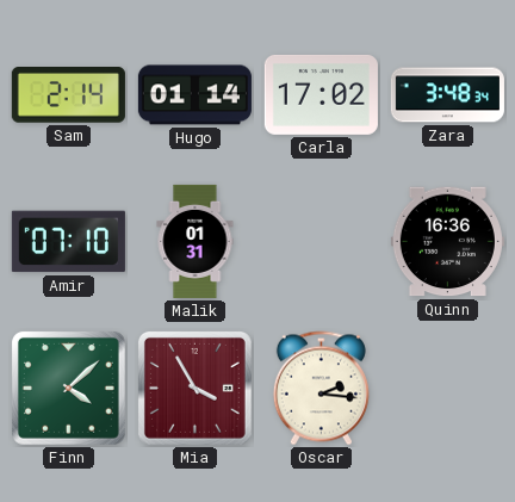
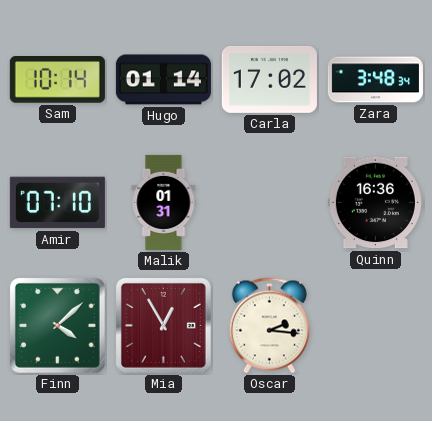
Sam: 2:14 -> 10:14
Mia: 3:55 -> 12:55
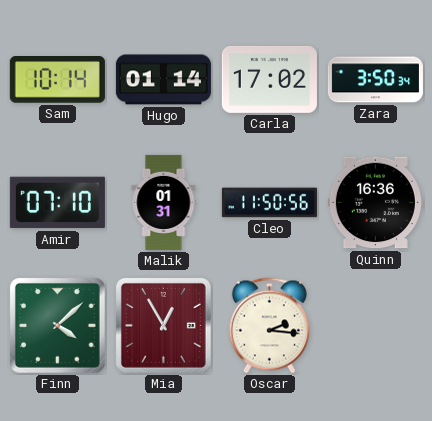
Zara: 3:48 -> 3:50
Cleo: none -> 11:50
